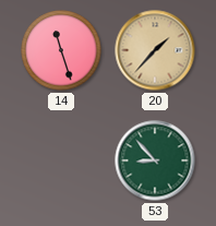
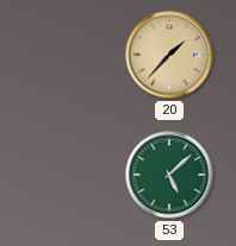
14: 11:27 -> none
53: 8:53 -> 5:08
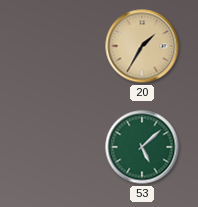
20: 1:37 -> 1:35
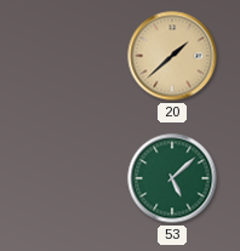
20: 1:35 -> 1:38
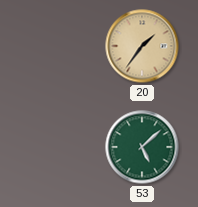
20: 1:38 -> 1:36
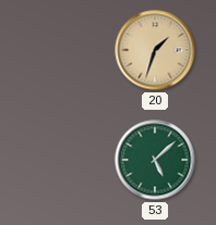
20: 1:36 -> 1:33
